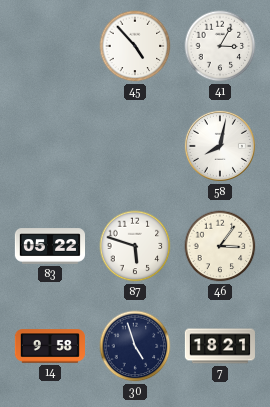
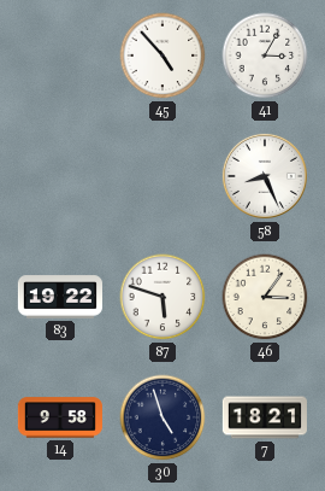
58: 8:02 -> 8:26
83: 05:22 -> 19:22
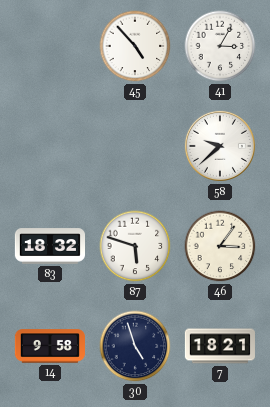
58: 8:26 -> 9:38
83: 19:22 -> 18:32
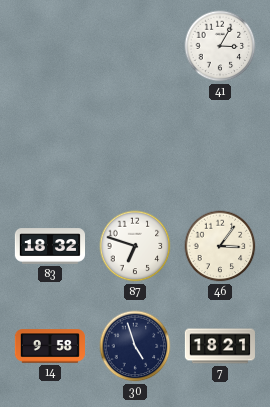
45: 4:53 -> none
58: 9:38 -> none
87: 5:48 -> 6:48
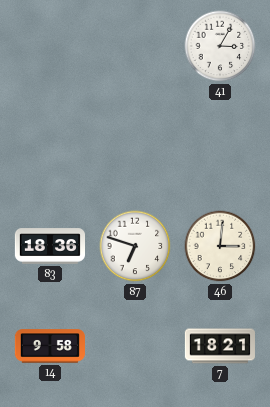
83: 18:32 -> 18:36
46: 3:06 -> 3:01
30: 4:57 -> none
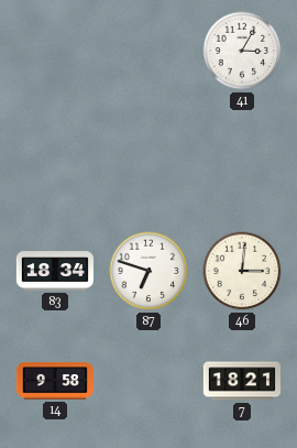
83: 18:36 -> 18:34
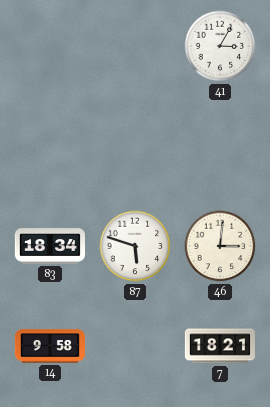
87: 6:48 -> 5:48
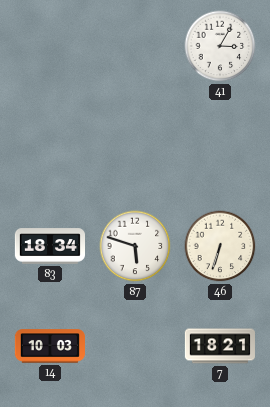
46: 3:01 -> 6:33
14: 9:58 -> 10:03
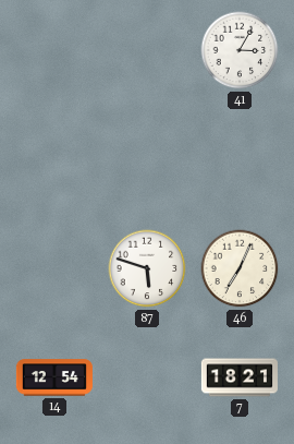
83: 18:34 -> none
46: 6:33 -> 7:04
14: 10:03 -> 12:54
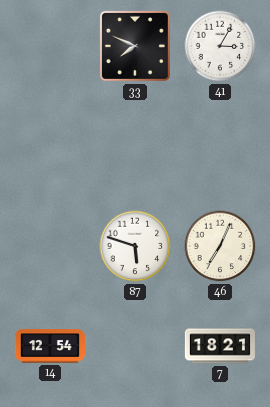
33: none -> 7:49
